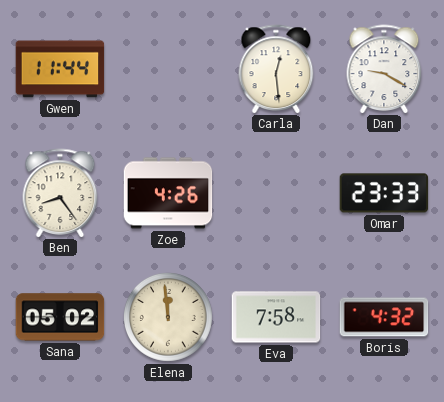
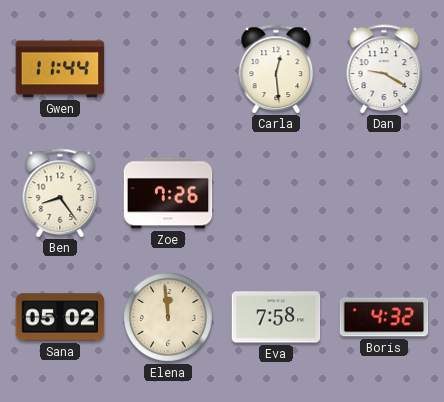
Zoe: 4:26 -> 7:26
Omar: 23:33 -> none
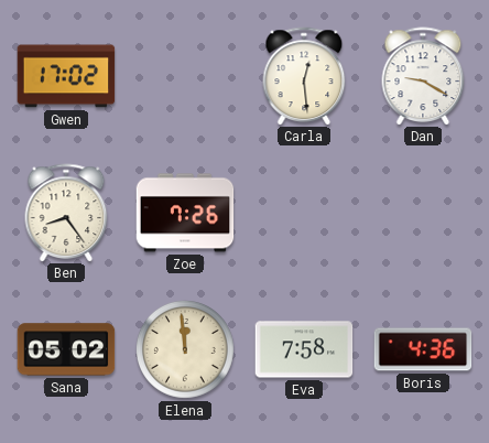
Gwen: 11:44 -> 17:02
Boris: 4:32 -> 4:36
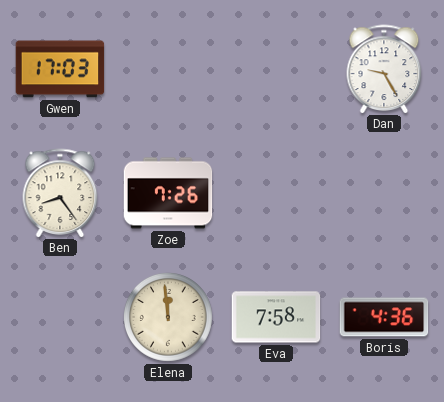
Gwen: 17:02 -> 17:03
Carla: 12:29 -> none
Dan: 9:20 -> 9:25
Sana: 05:02 -> none
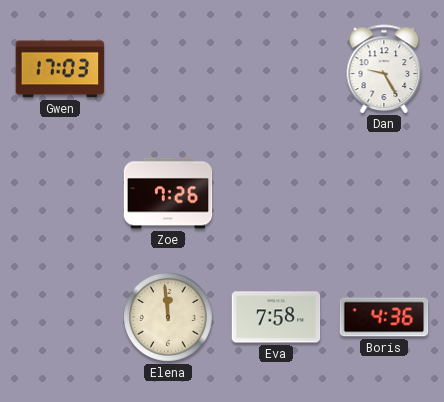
Ben: 8:24 -> none
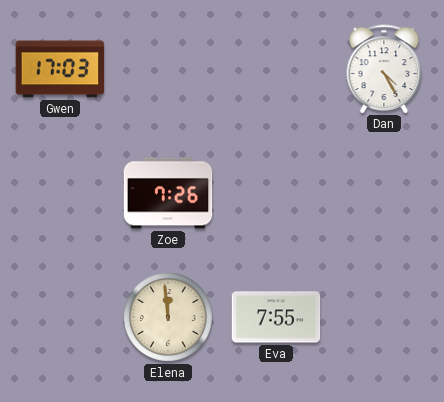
Dan: 9:25 -> 4:25
Eva: 7:58 -> 7:55
Boris: 4:36 -> none
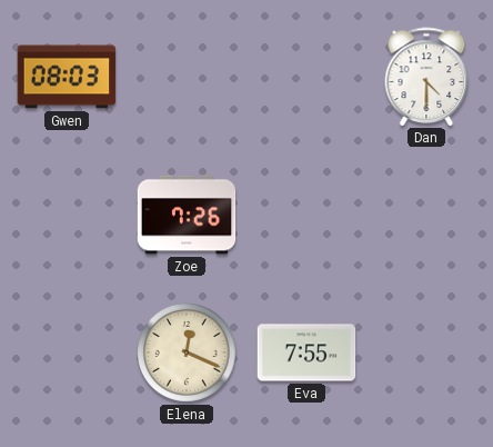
Gwen: 17:03 -> 08:03
Dan: 4:25 -> 4:30
Elena: 11:59 -> 12:19
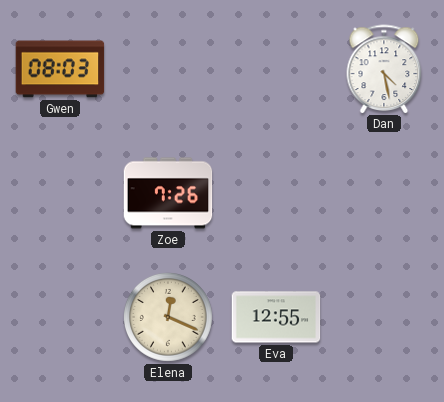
Dan: 4:30 -> 4:28
Eva: 7:55 -> 12:55
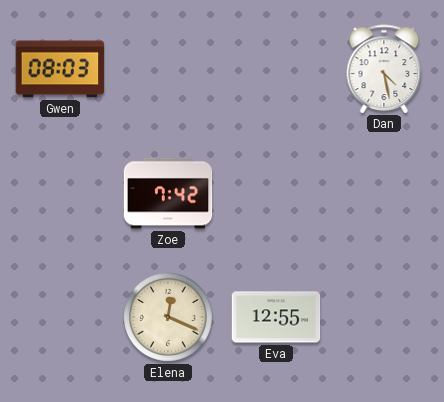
Zoe: 7:26 -> 7:42
